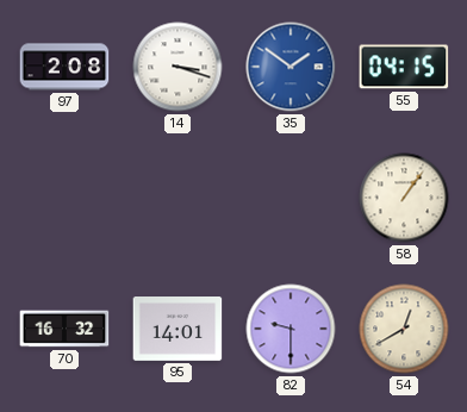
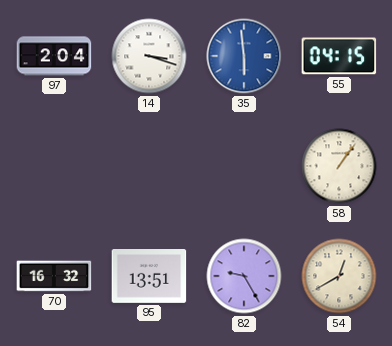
97: 2:08 -> 2:04
35: 1:51 -> 5:59
95: 14:01 -> 13:51
82: 9:30 -> 9:25
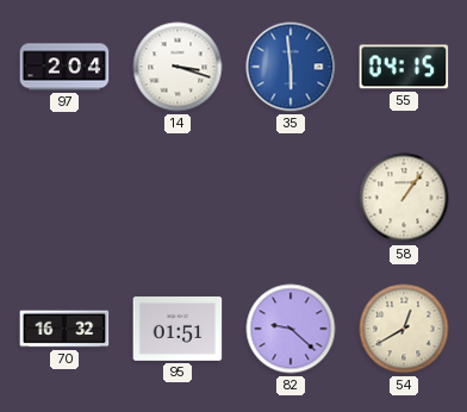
95: 13:51 -> 01:51
82: 9:25 -> 9:22
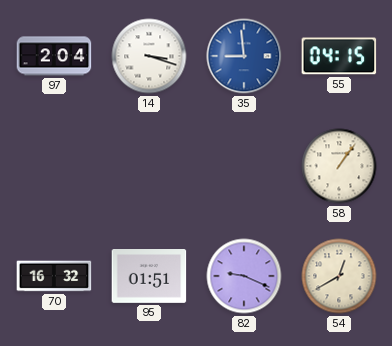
35: 5:59 -> 8:59
82: 9:22 -> 9:19
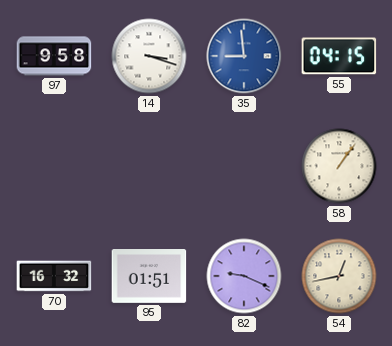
97: 2:04 -> 9:58
54: 12:40 -> 12:43
